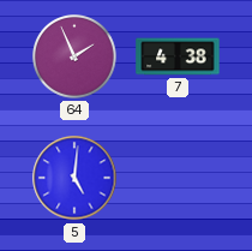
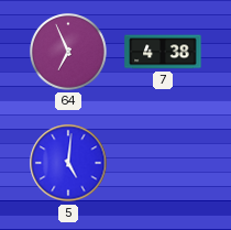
64: 1:56 -> 6:56
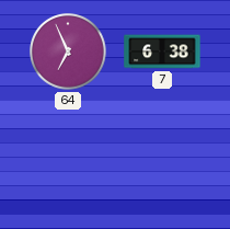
7: 4:38 -> 6:38
5: 5:01 -> none
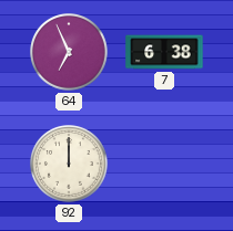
92: none -> 12:00
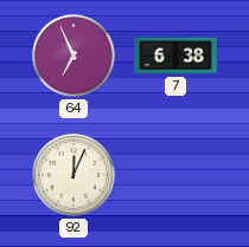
92: 12:00 -> 12:04
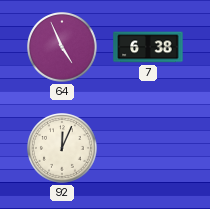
64: 6:56 -> 4:56
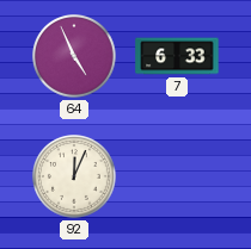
7: 6:38 -> 6:33
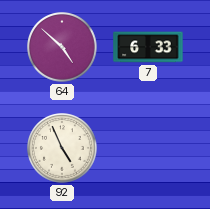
64: 4:56 -> 4:52
92: 12:04 -> 4:56
